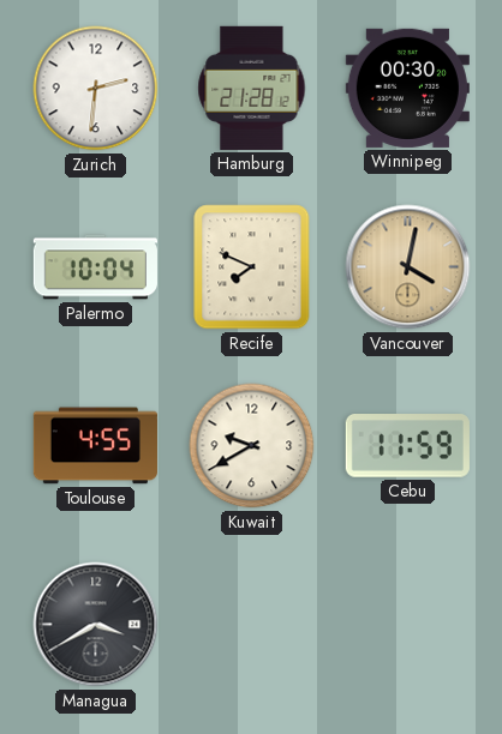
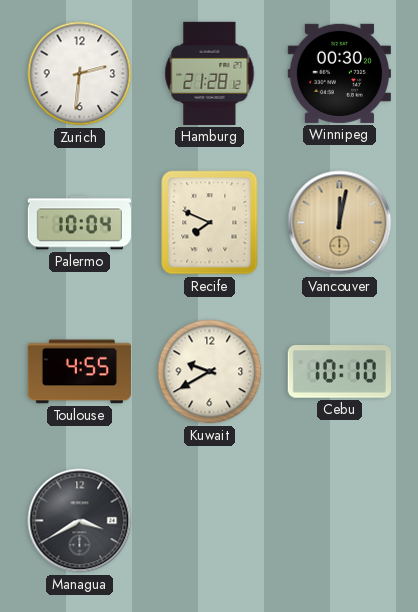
Vancouver: 4:02 -> 12:02
Cebu: 11:59 -> 10:10
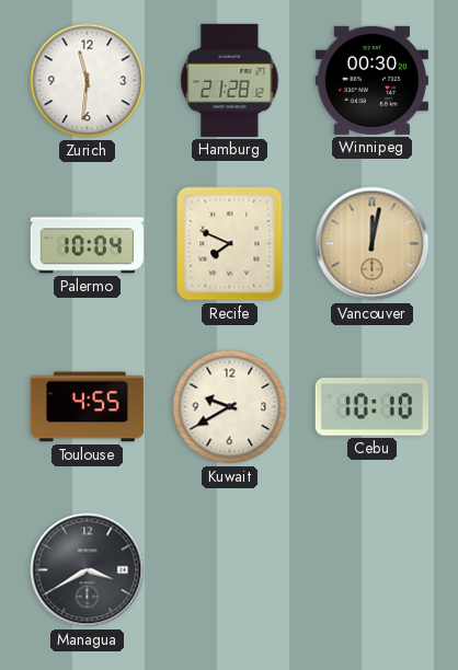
Zurich: 2:31 -> 11:31
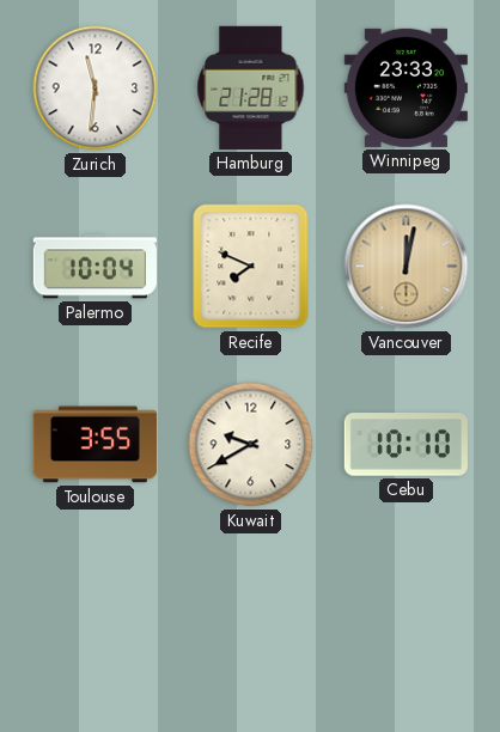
Winnipeg: 00:30 -> 23:33
Toulouse: 4:55 -> 3:55
Managua: 3:40 -> none
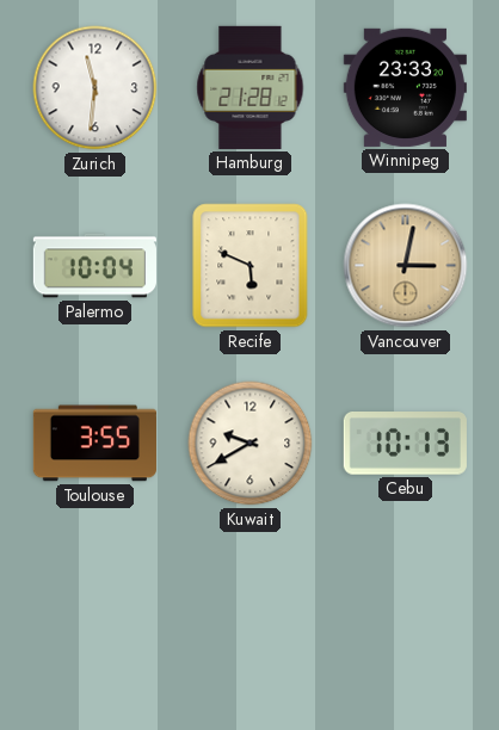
Recife: 7:49 -> 5:49
Vancouver: 12:02 -> 3:02
Cebu: 10:10 -> 10:13
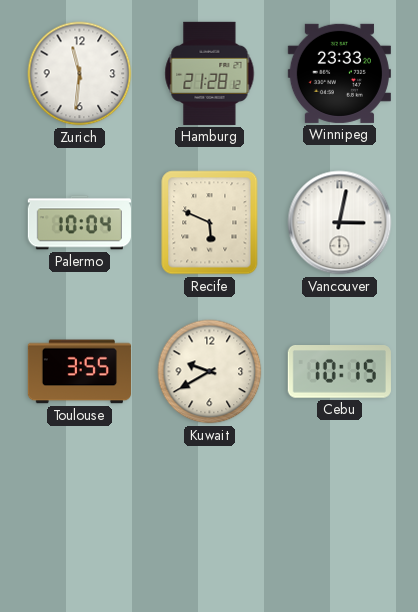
Vancouver dial: champagne -> white
Cebu: 10:13 -> 10:15
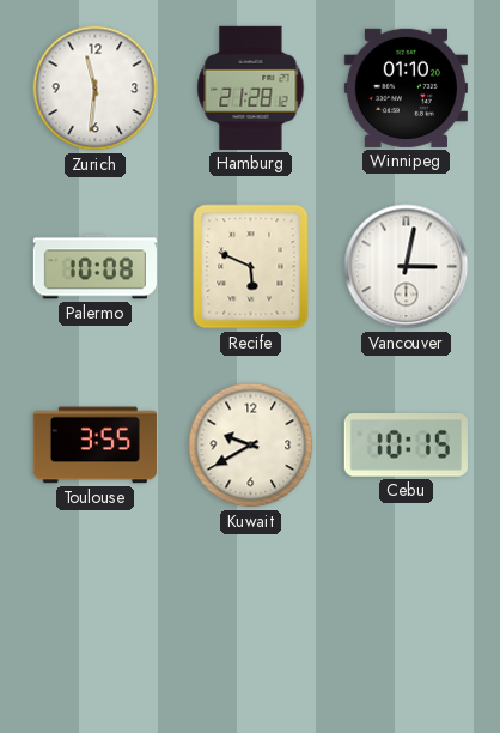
Winnipeg: 23:33 -> 01:10
Palermo: 10:04 -> 10:08
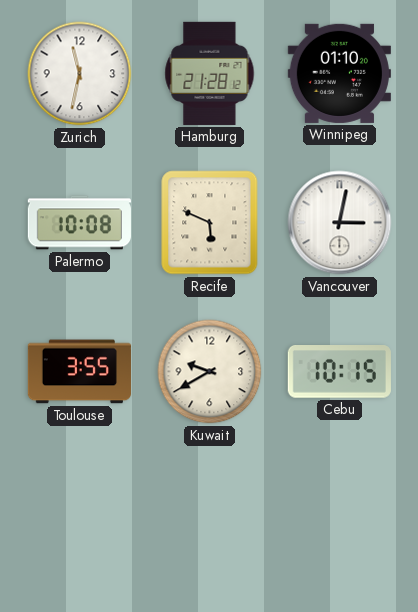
Zurich: 11:31 -> 11:32
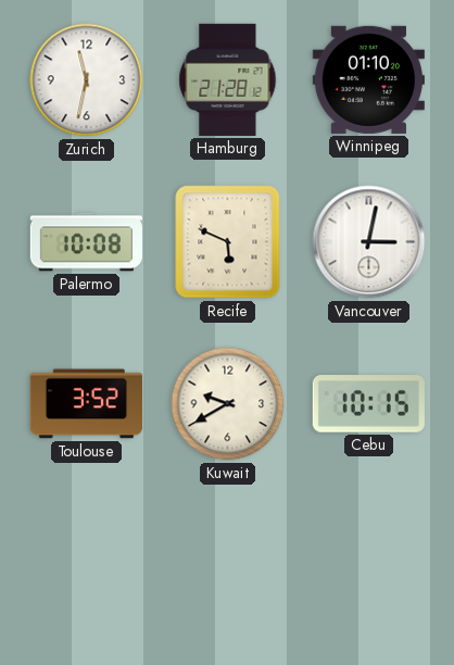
Toulouse: 3:55 -> 3:52
